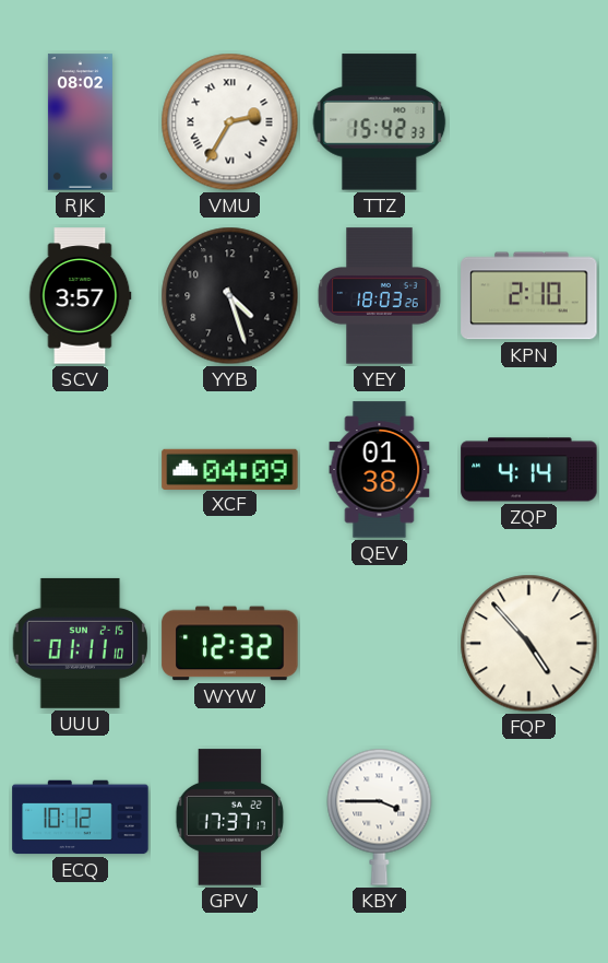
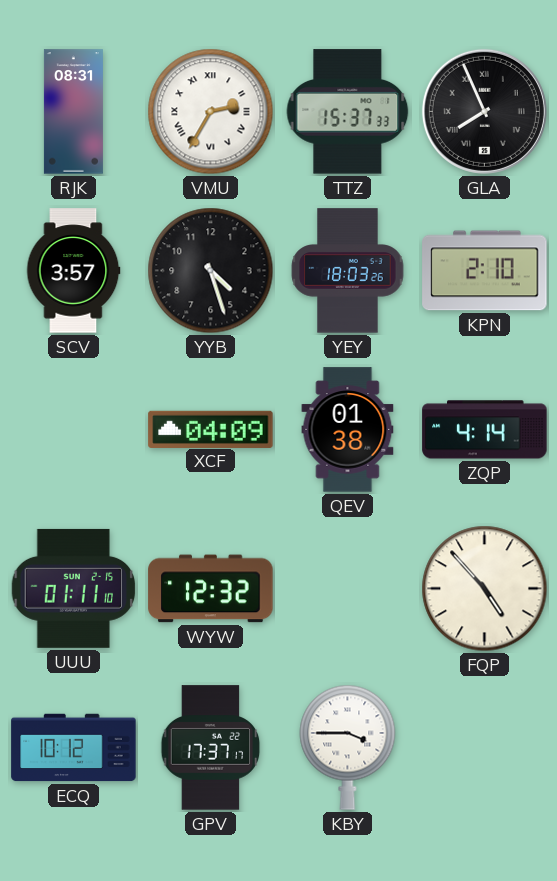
RJK: 08:02 -> 08:31
TTZ: 15:42 -> 15:37
GLA: none -> 7:56
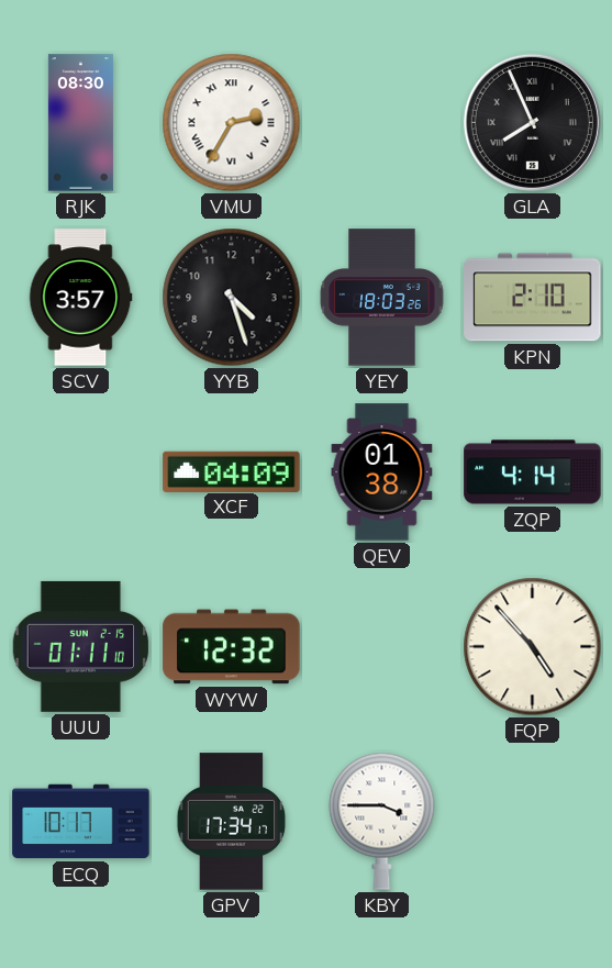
RJK: 08:31 -> 08:30
TTZ: 15:37 -> none
ECQ: 10:12 -> 10:17
GPV: 17:37 -> 17:34
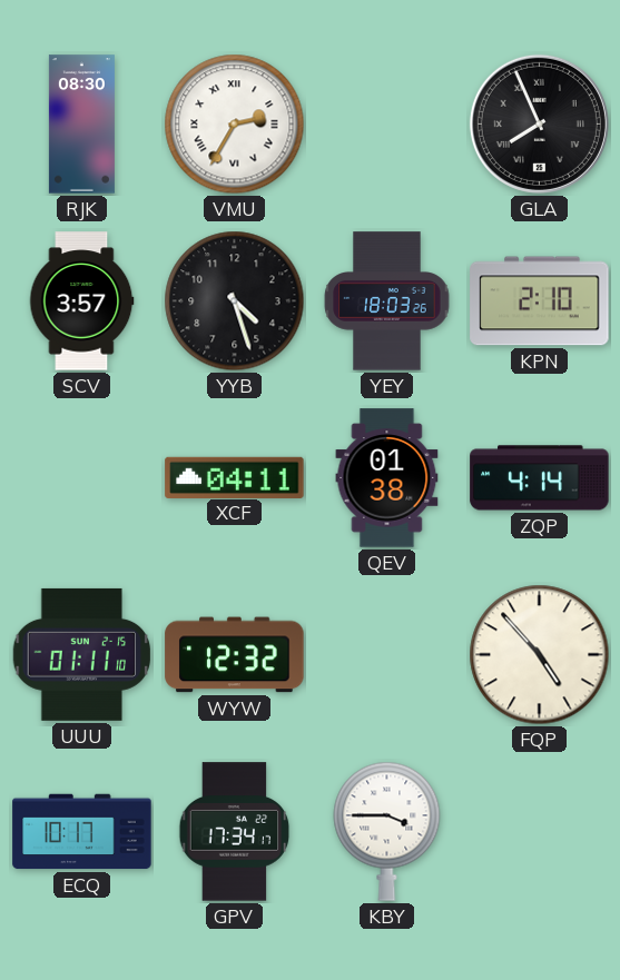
XCF: 04:09 -> 04:11
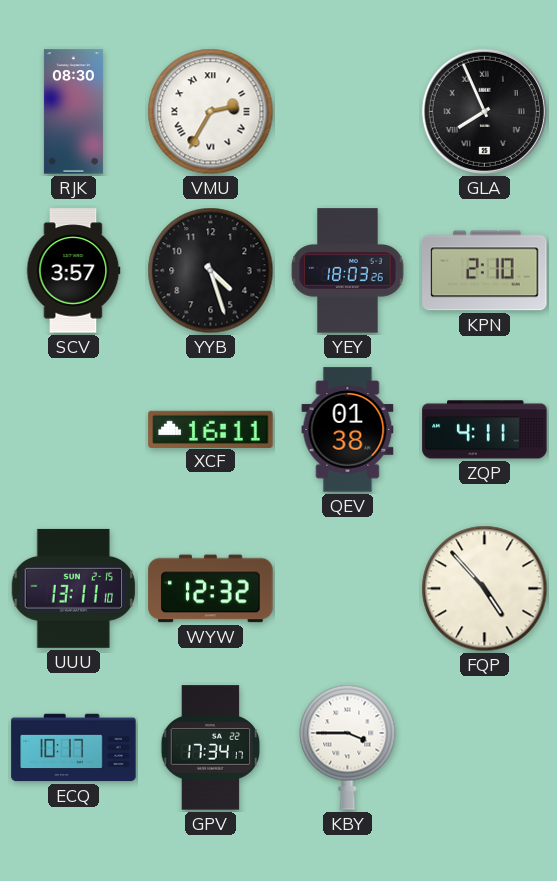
XCF: 04:11 -> 16:11
ZQP: 4:14 -> 4:11
UUU: 01:11 -> 13:11
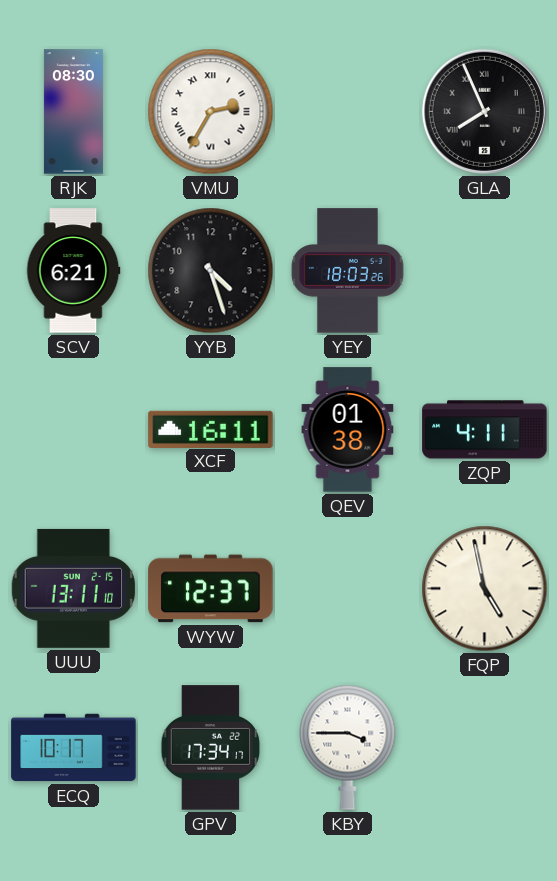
SCV: 3:57 -> 6:21
KPN: 2:10 -> none
WYW: 12:32 -> 12:37
FQP: 4:53 -> 4:58
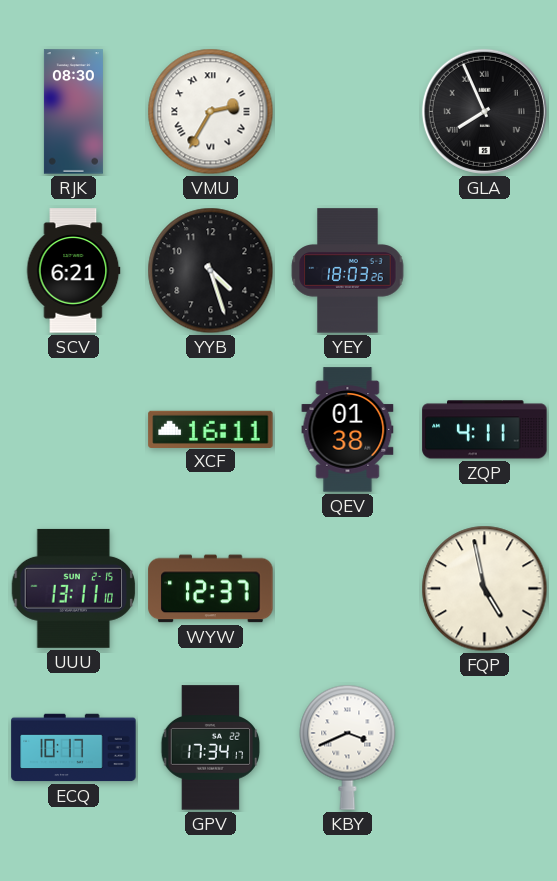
KBY: 3:45 -> 3:41
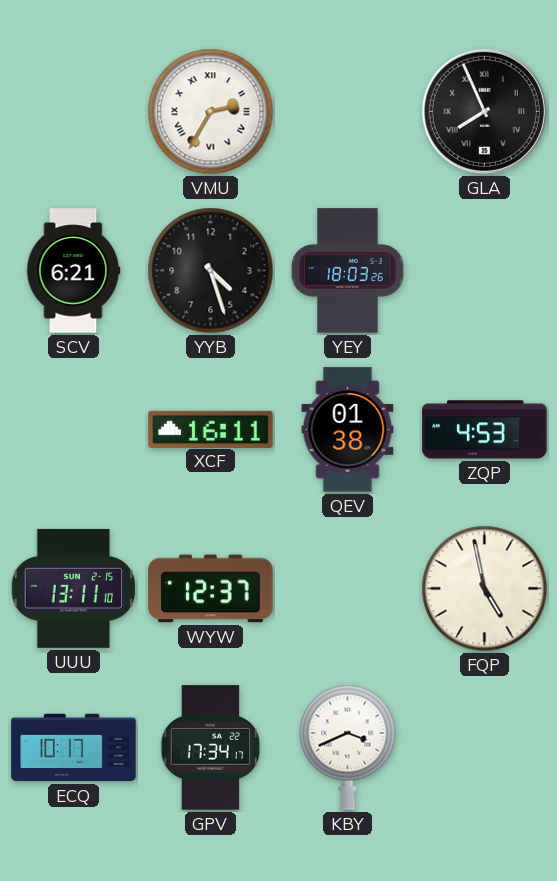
RJK: 08:30 -> none
ZQP: 4:11 -> 4:53
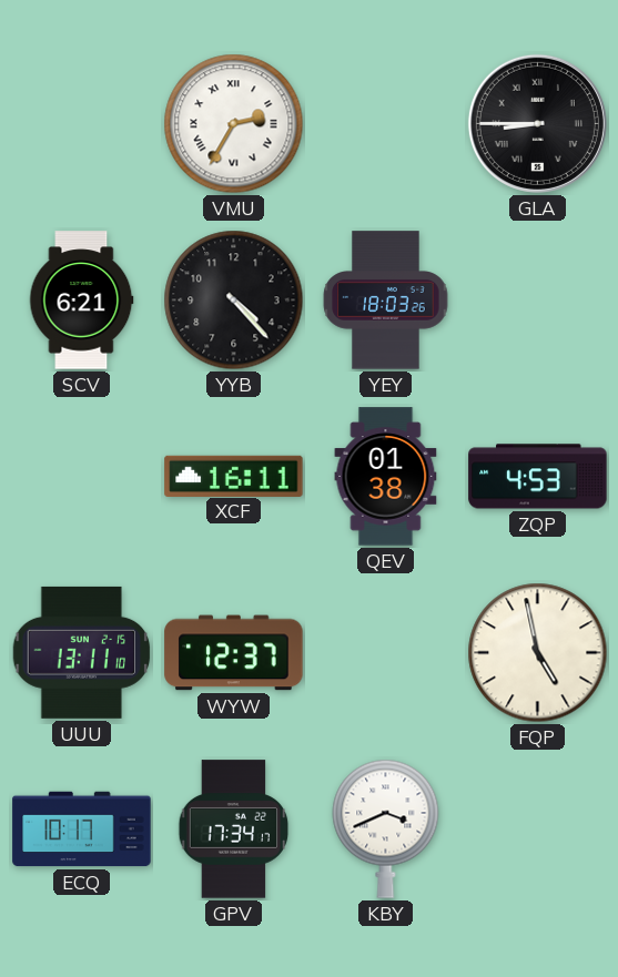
GLA: 7:56 -> 8:45
YYB: 4:27 -> 4:23
